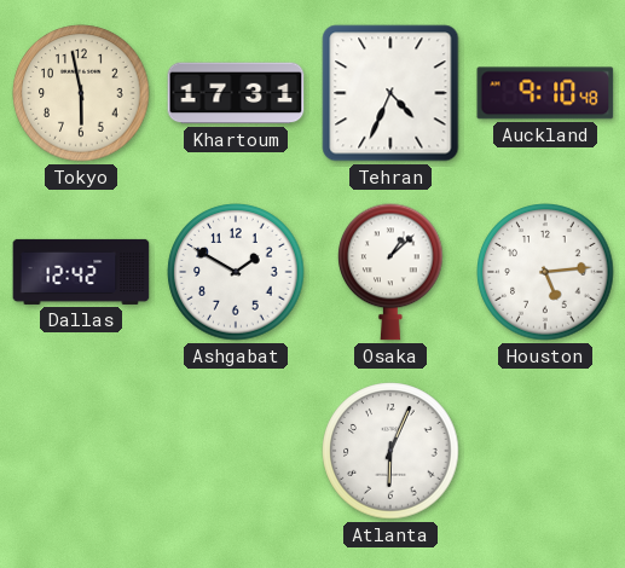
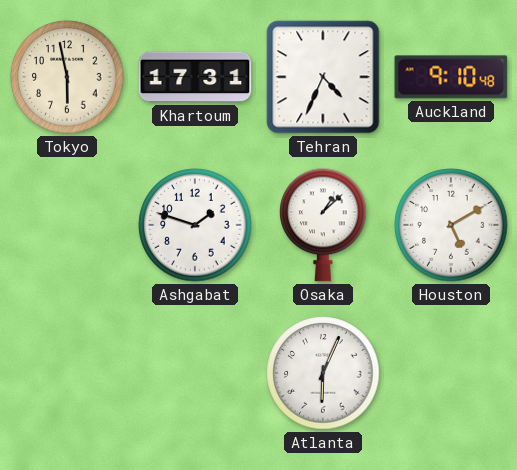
Dallas: 12:42 -> none
Ashgabat: 1:50 -> 1:48
Houston: 5:14 -> 5:10
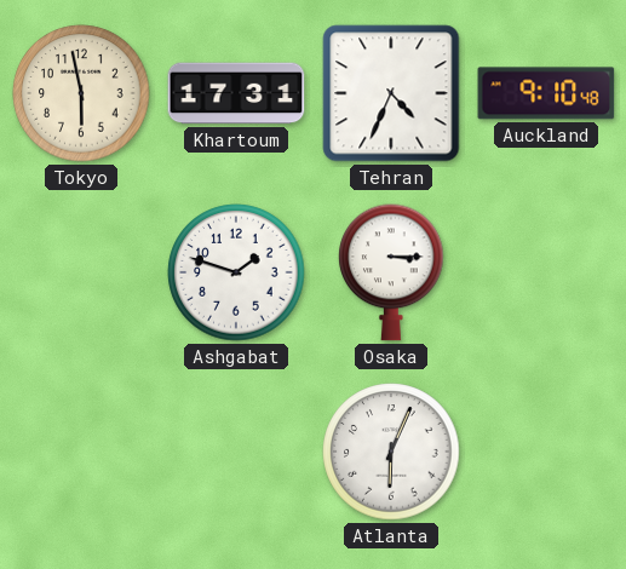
Osaka: 1:08 -> 3:15
Houston: 5:10 -> none
